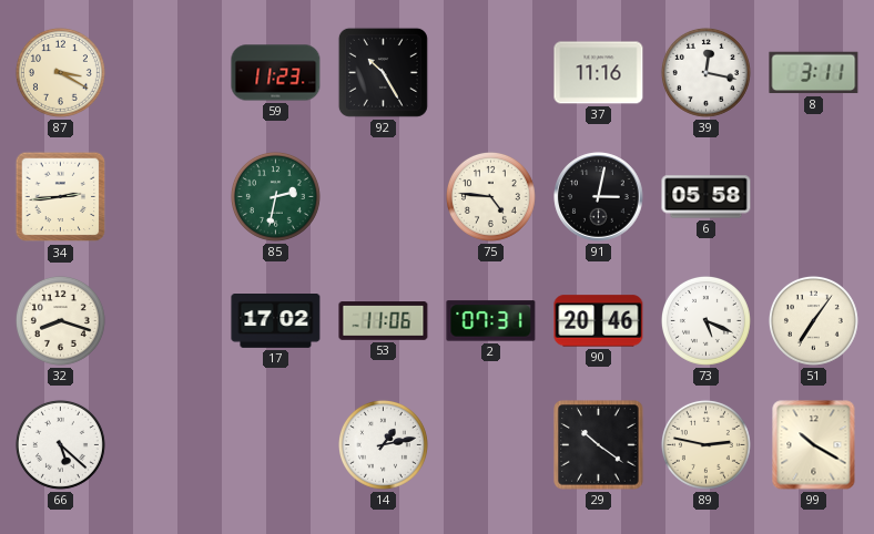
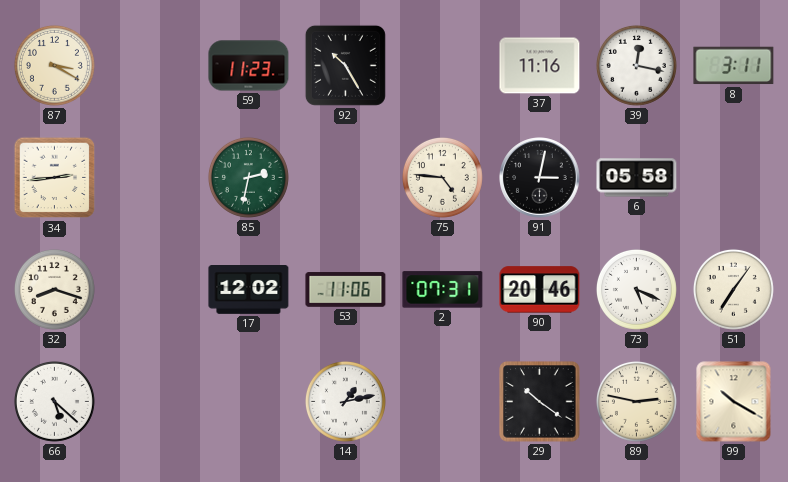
17: 17:02 -> 12:02
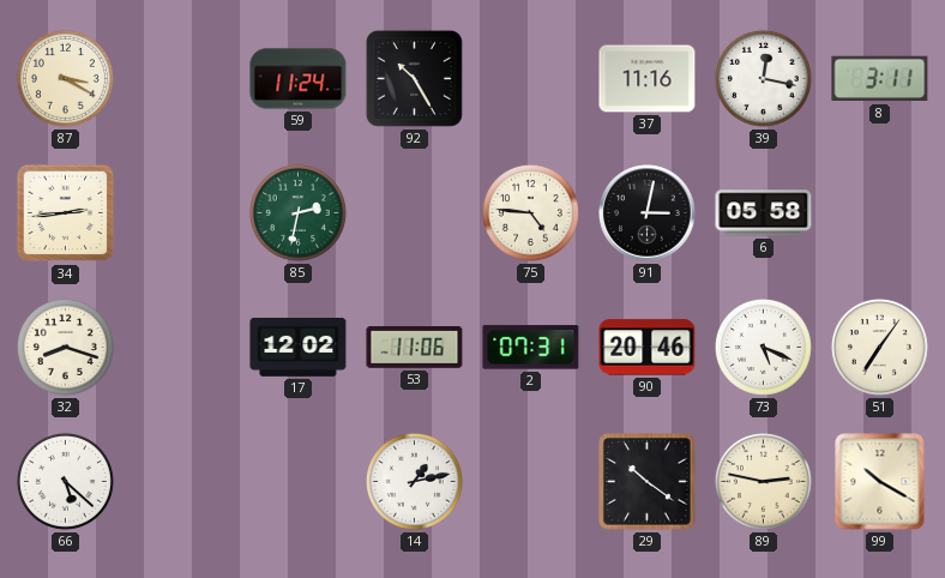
59: 11:23 -> 11:24
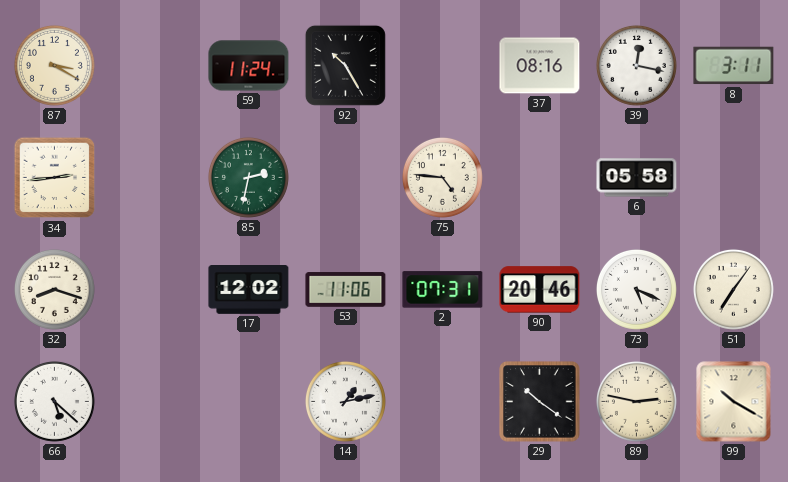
37: 11:16 -> 08:16
91: 3:02 -> none
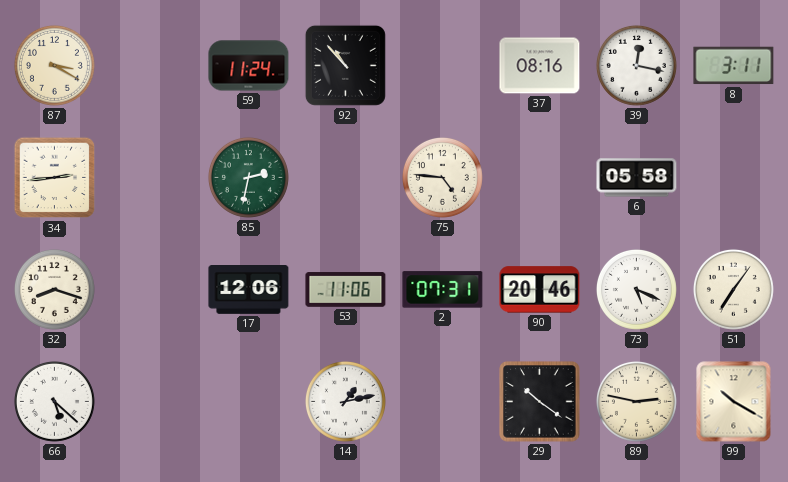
92: 10:25 -> 10:53
17: 12:02 -> 12:06
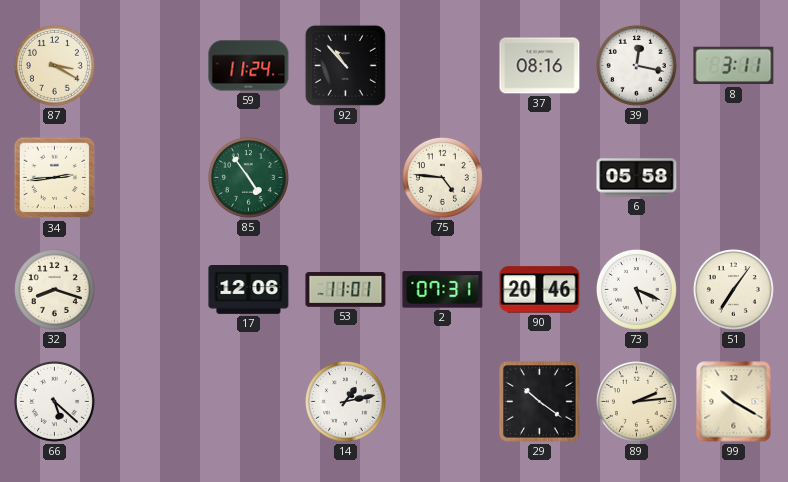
85: 2:32 -> 4:54
53: 11:06 -> 11:01
89: 2:47 -> 2:14
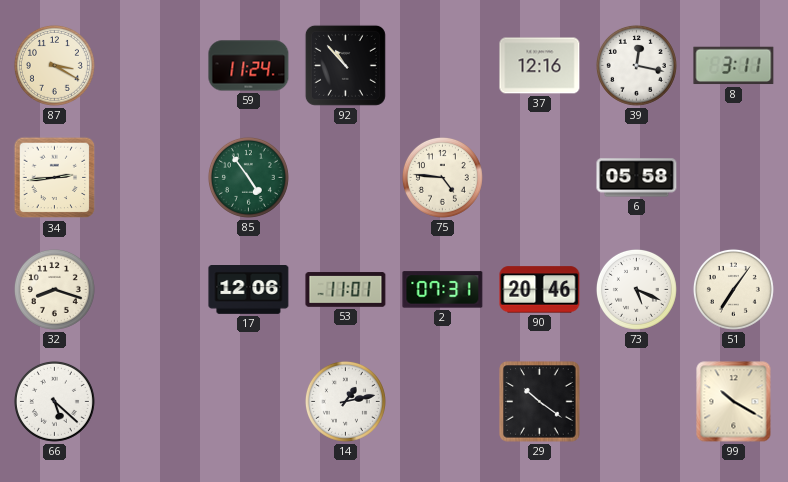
37: 08:16 -> 12:16
89: 2:14 -> none
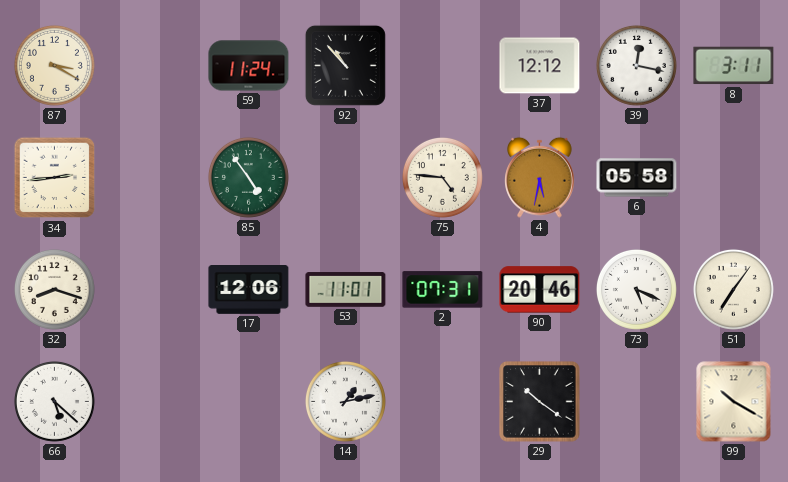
37: 12:16 -> 12:12
4: none -> 5:32
